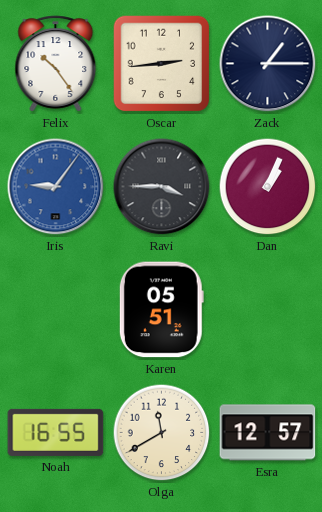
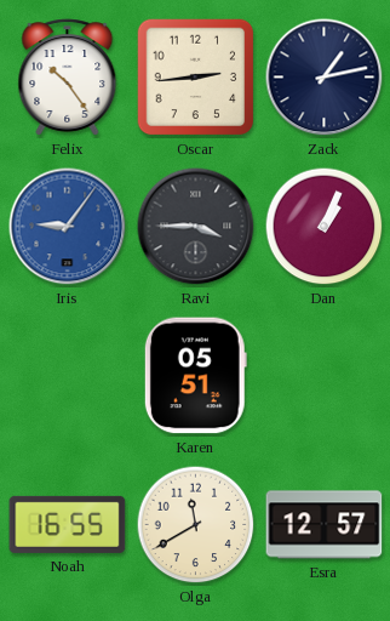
Zack: 1:15 -> 1:13
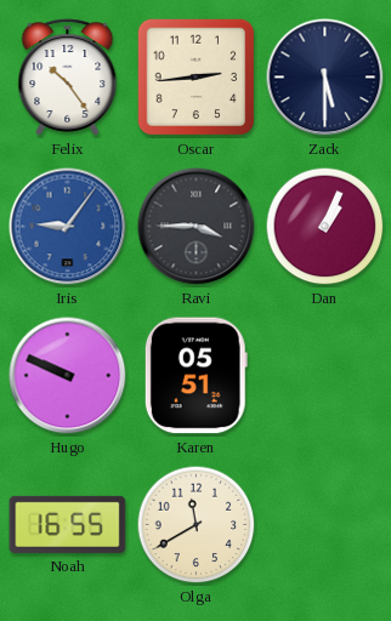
Zack: 1:13 -> 5:30
Hugo: none -> 9:49
Esra: 12:57 -> none
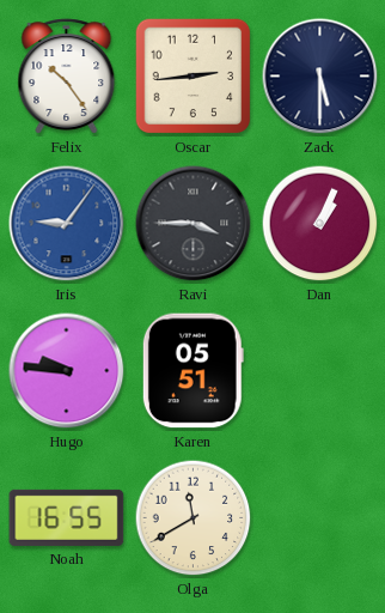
Hugo: 9:49 -> 9:46
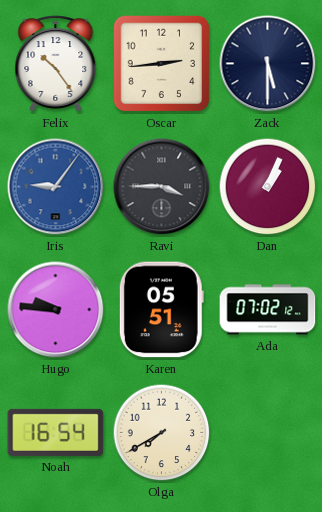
Ada: none -> 07:02
Noah: 16:55 -> 16:54
Olga: 11:40 -> 7:40
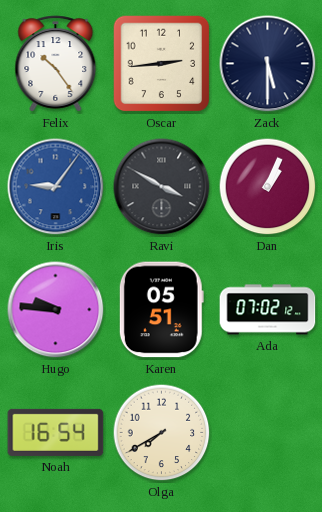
Ravi: 3:45 -> 3:50
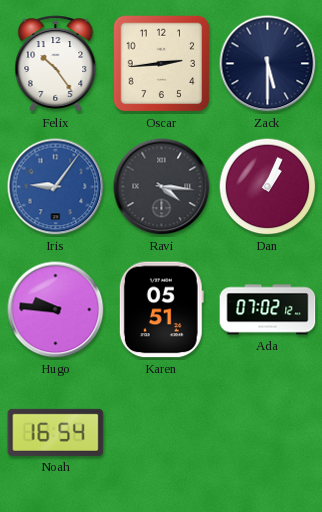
Ravi: 3:50 -> 4:16
Olga: 7:40 -> none
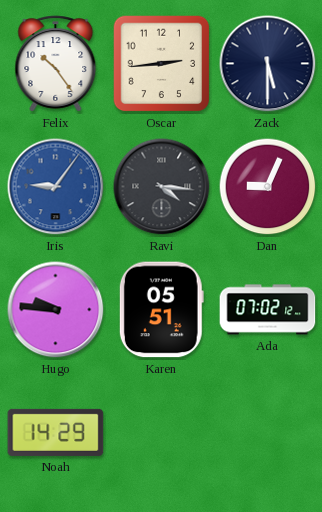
Dan: 1:04 -> 9:04
Noah: 16:54 -> 14:29
